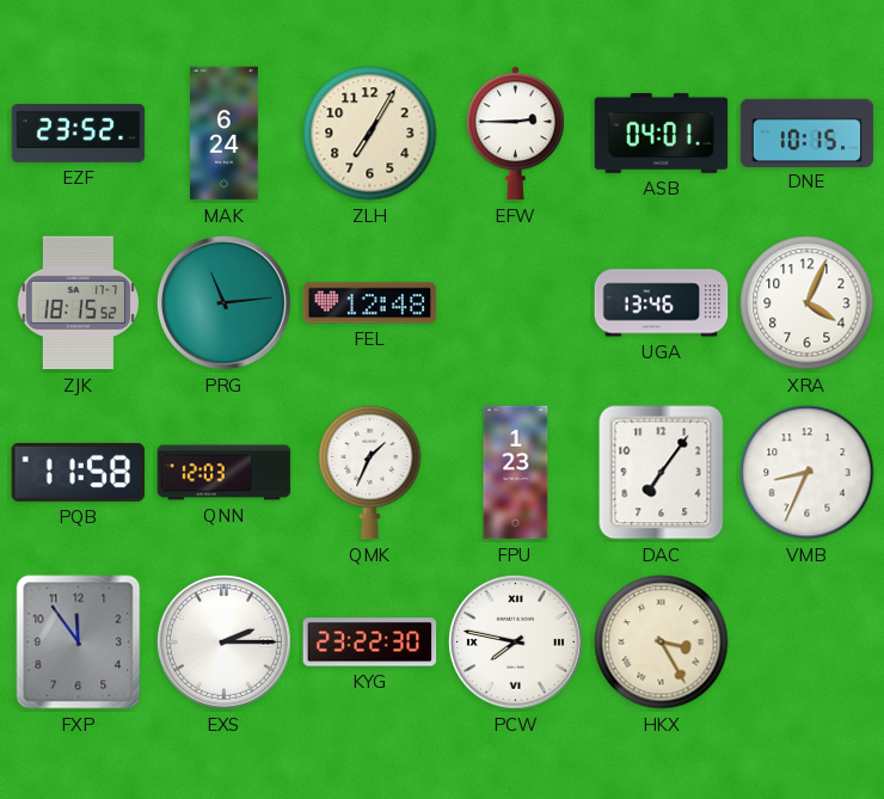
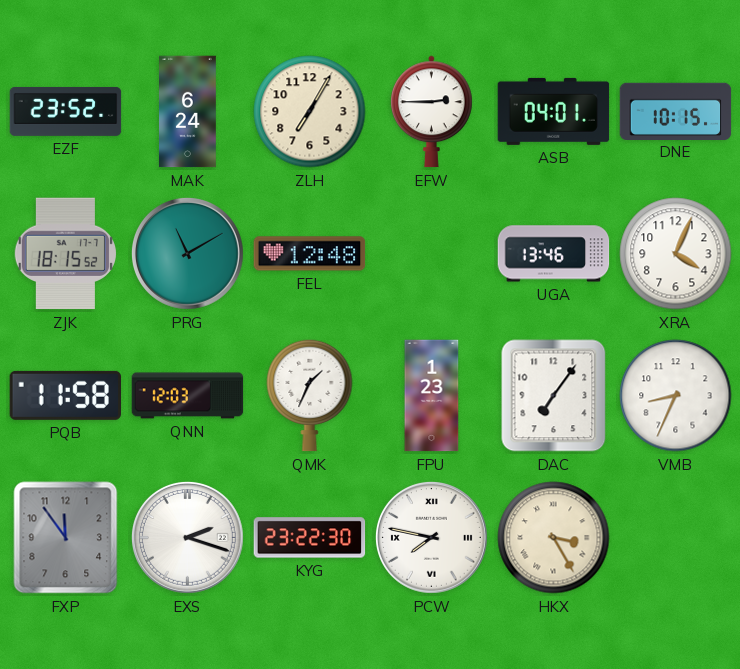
PRG: 11:14 -> 11:10
EXS: 2:15 -> 2:18
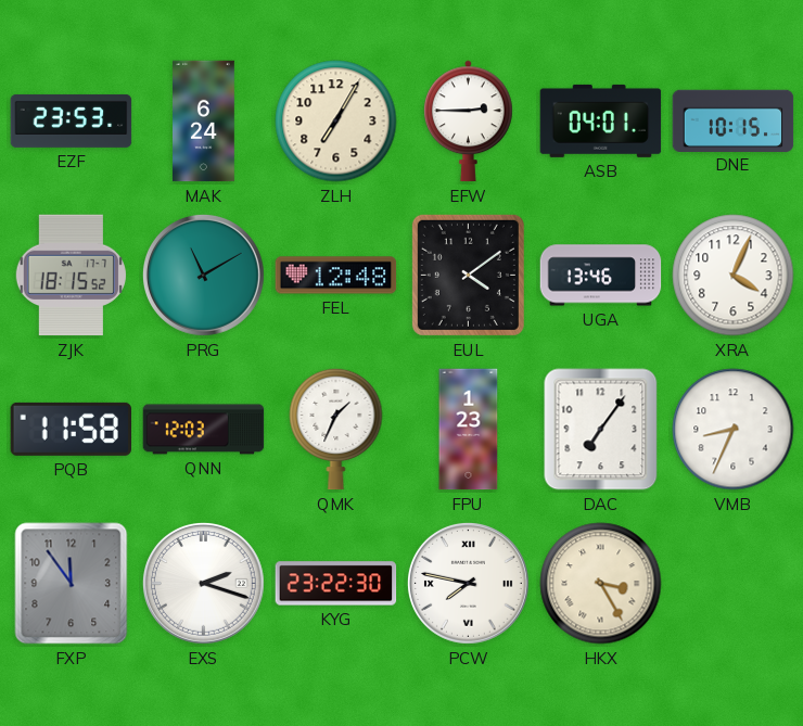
EZF: 23:52 -> 23:53
EUL: none -> 4:09
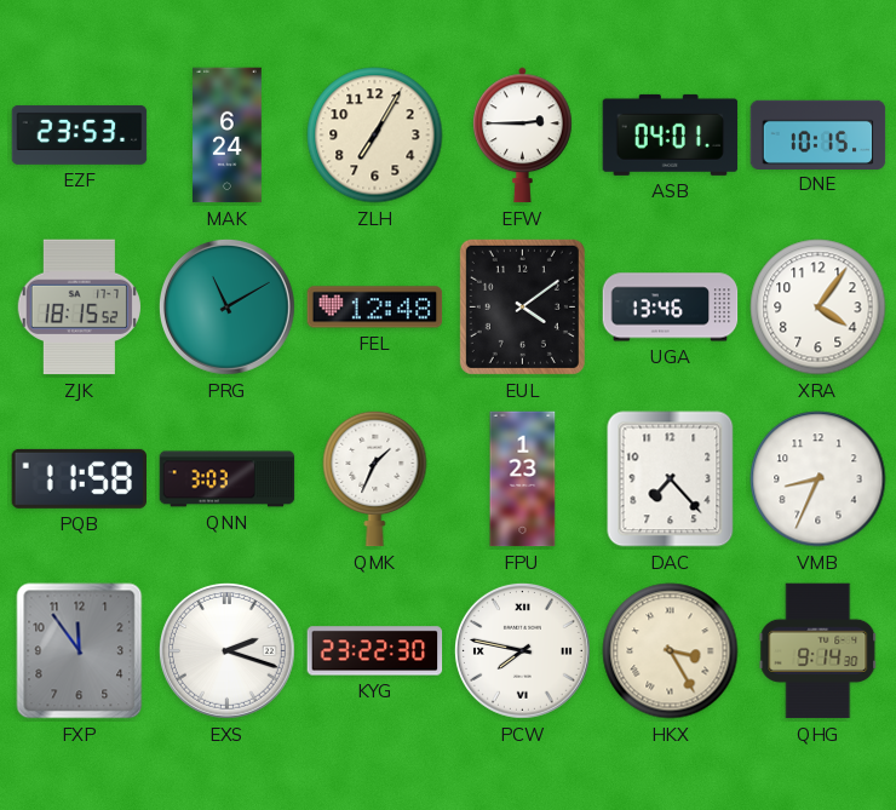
XRA: 4:04 -> 4:06
QNN: 12:03 -> 3:03
DAC: 7:06 -> 7:23
QHG: none -> 9:14
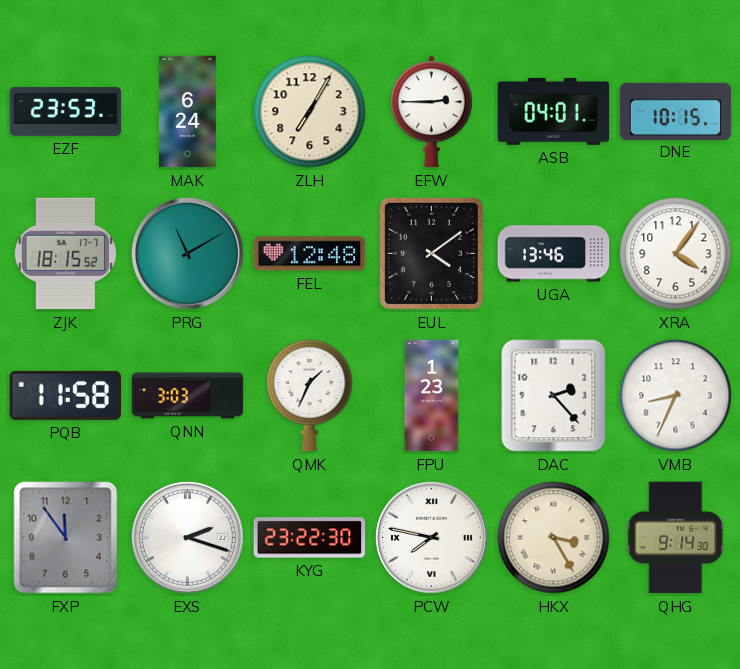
DAC: 7:23 -> 2:23
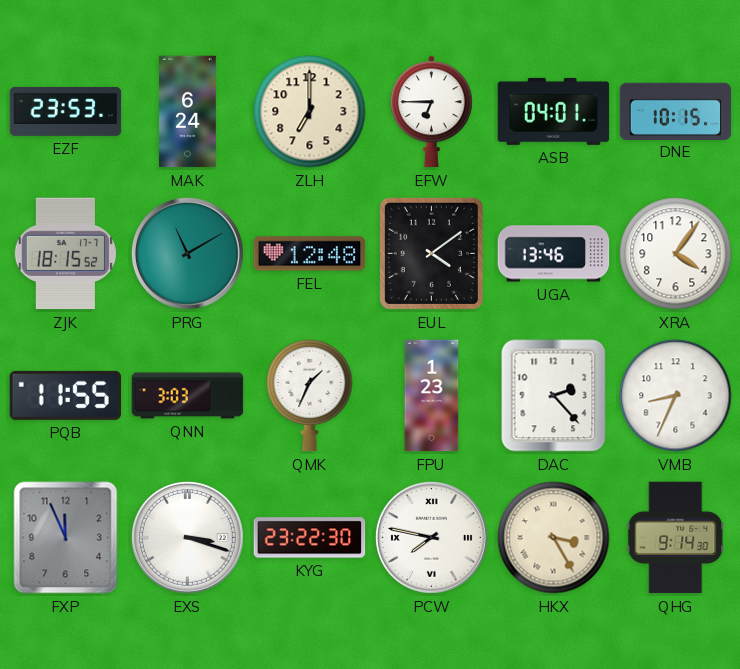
ZLH: 7:05 -> 7:00
EFW: 2:45 -> 6:45
PQB: 11:58 -> 11:55
FXP: 11:54 -> 11:56
EXS: 2:18 -> 3:18
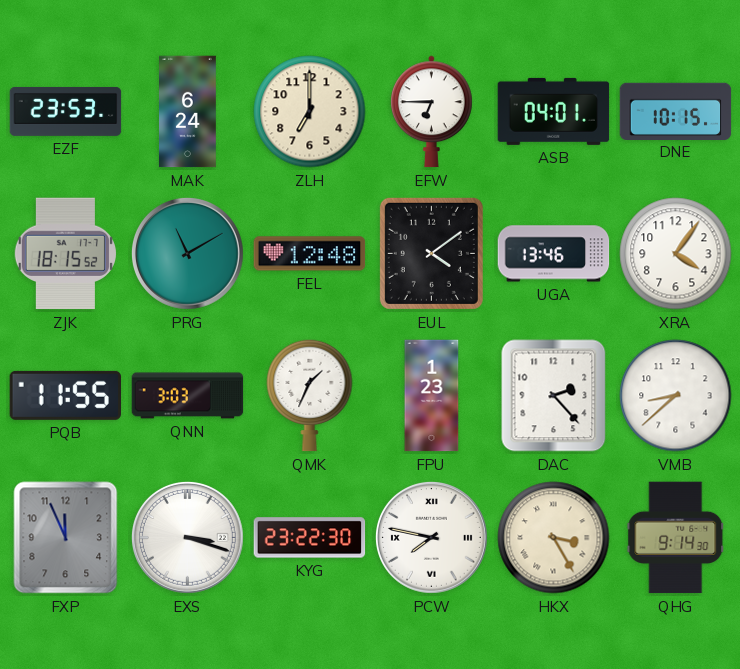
VMB: 8:34 -> 8:38
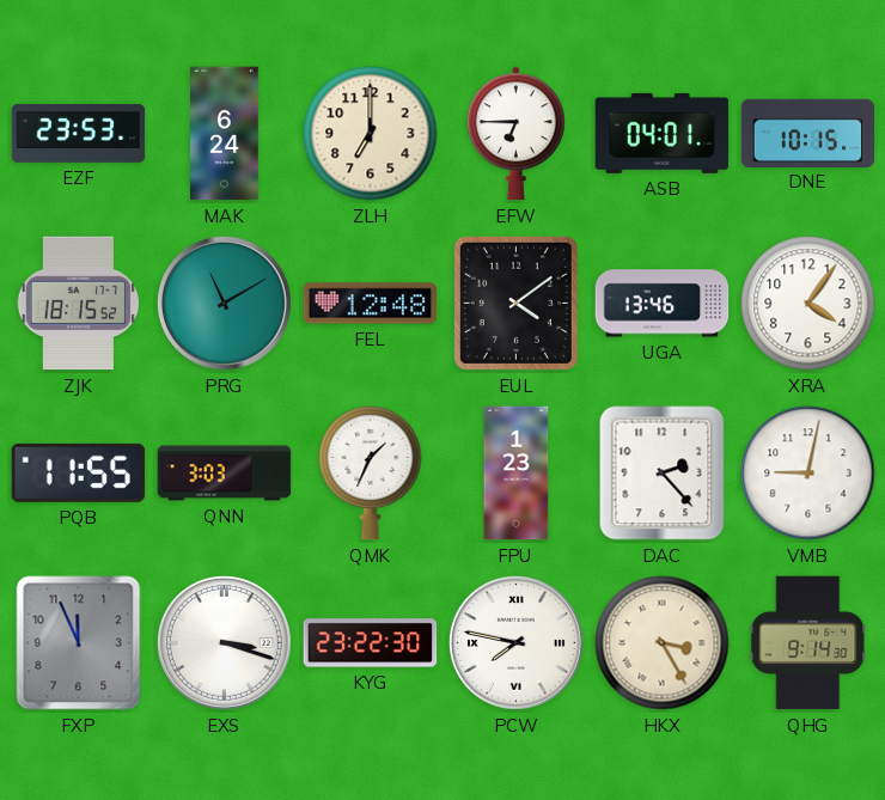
VMB: 8:38 -> 9:02
